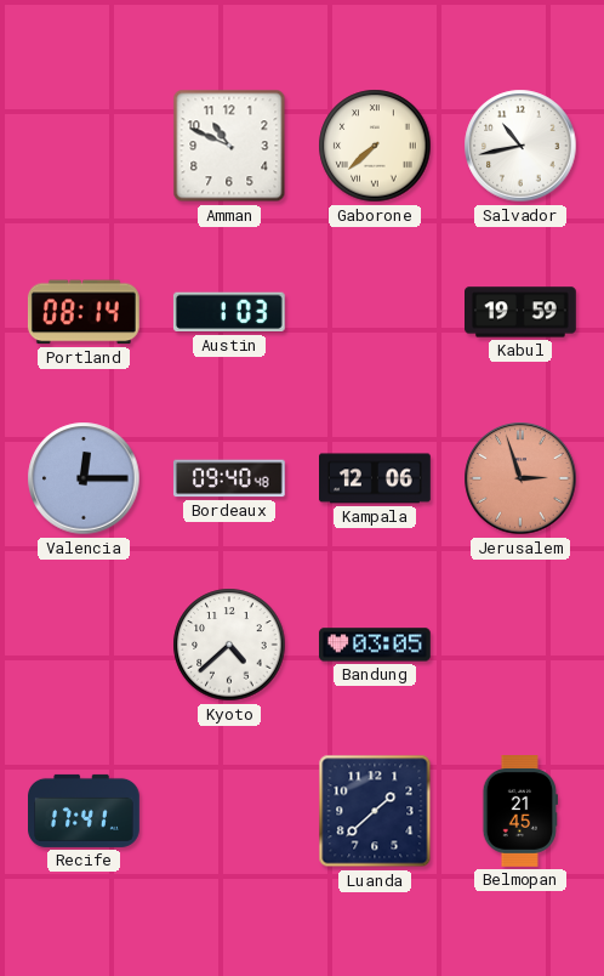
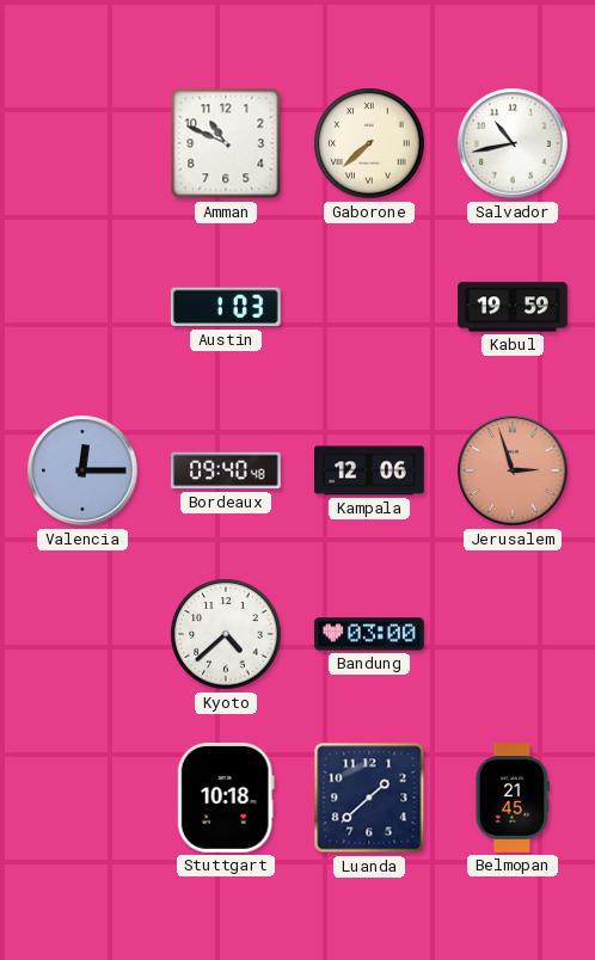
Portland: 08:14 -> none
Bandung: 03:05 -> 03:00
Recife: 17:41 -> none
Stuttgart: none -> 10:18
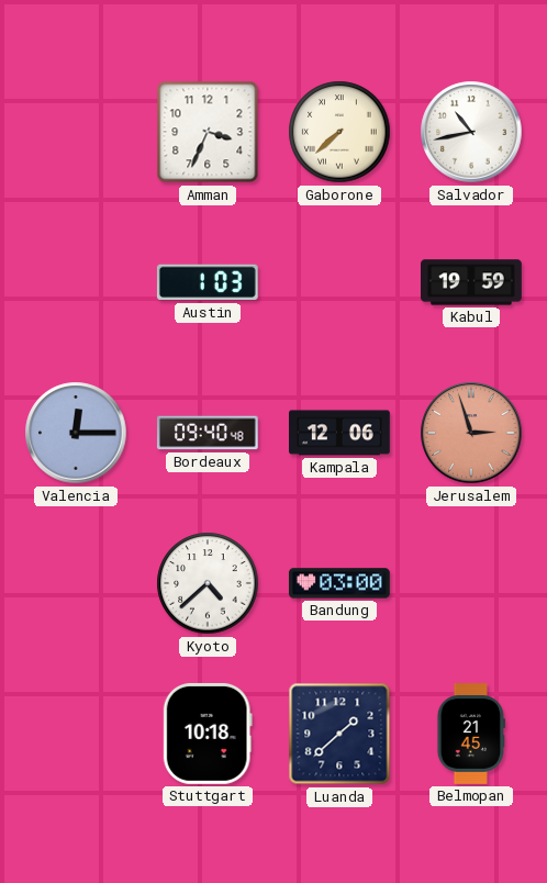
Amman: 10:49 -> 3:34
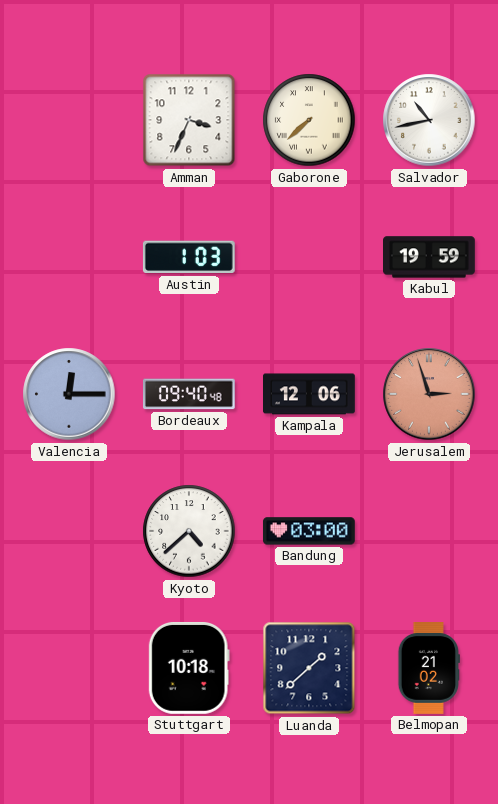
Belmopan: 21:45 -> 21:02
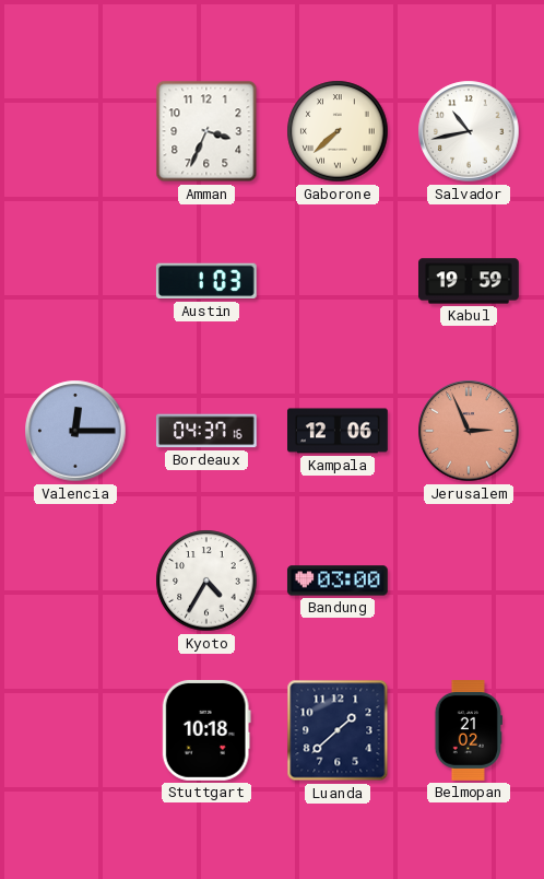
Bordeaux: 09:40 -> 04:37
Jerusalem: 2:57 -> 2:56
Kyoto: 4:38 -> 4:35
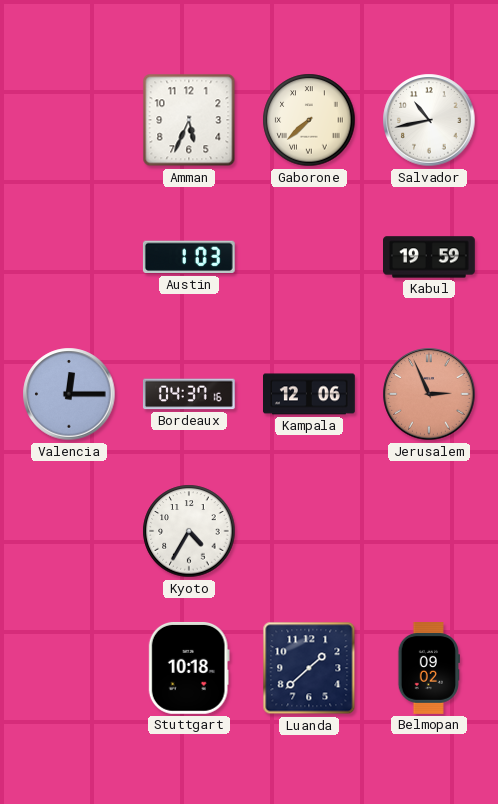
Amman: 3:34 -> 5:34
Bandung: 03:00 -> none
Belmopan: 21:02 -> 09:02
